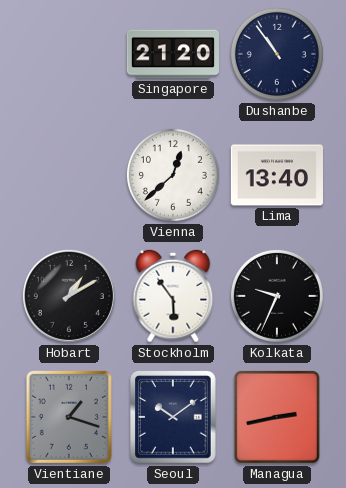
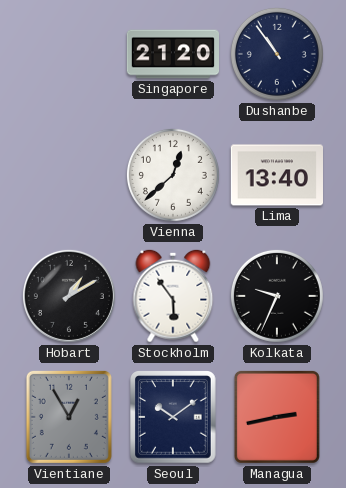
Vientiane: 1:18 -> 12:55
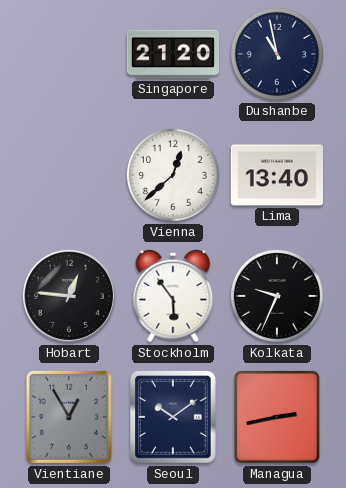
Dushanbe: 10:54 -> 10:58
Hobart: 1:10 -> 12:46
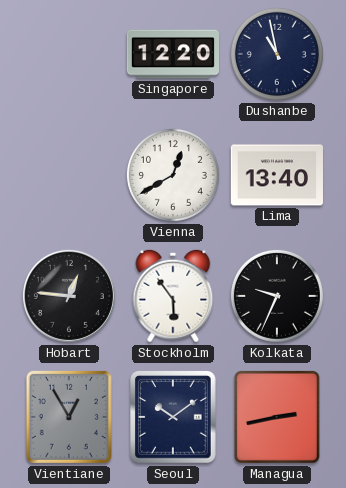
Singapore: 21:20 -> 12:20
Vienna: 12:38 -> 12:40
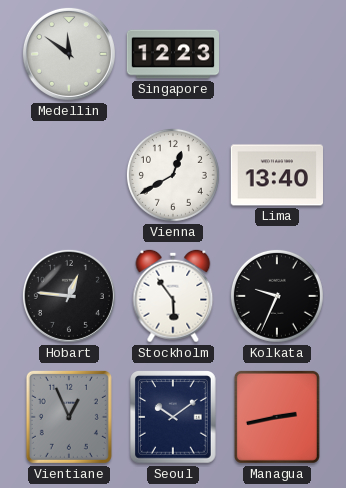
Medellin: none -> 11:51
Singapore: 12:20 -> 12:23
Dushanbe: 10:58 -> none
Vientiane: 12:55 -> 12:56
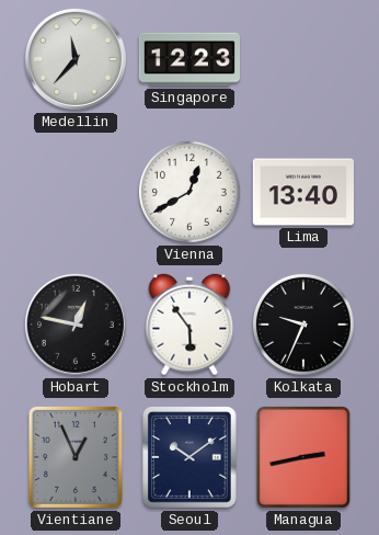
Medellin: 11:51 -> 11:37
Hobart: 12:46 -> 12:47
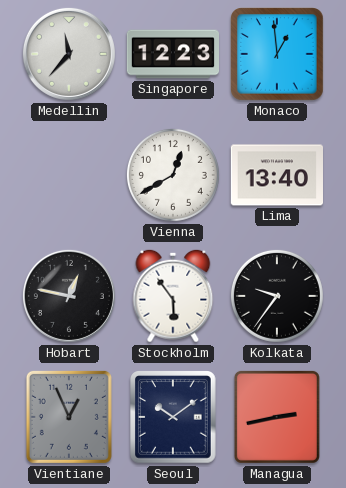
Monaco: none -> 12:59
Kolkata: 9:34 -> 9:36
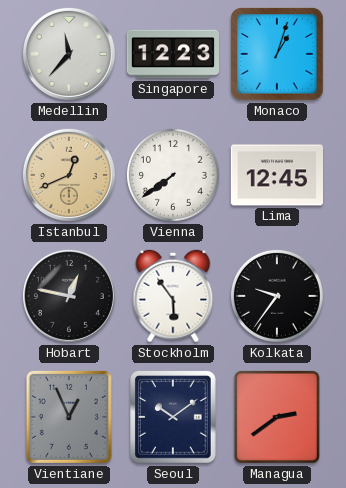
Monaco: 12:59 -> 1:03
Istanbul: none -> 12:41
Vienna: 12:40 -> 7:39
Lima: 13:40 -> 12:45
Managua: 2:43 -> 2:39
